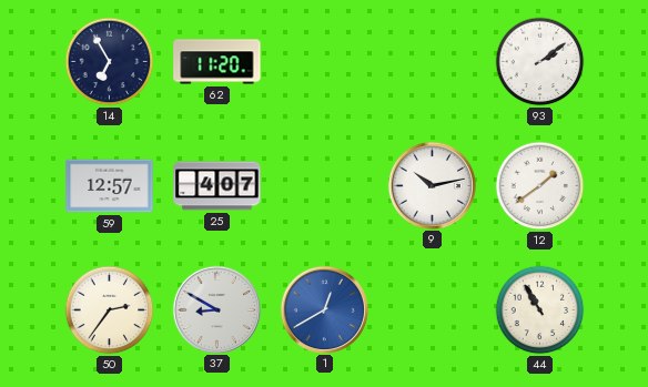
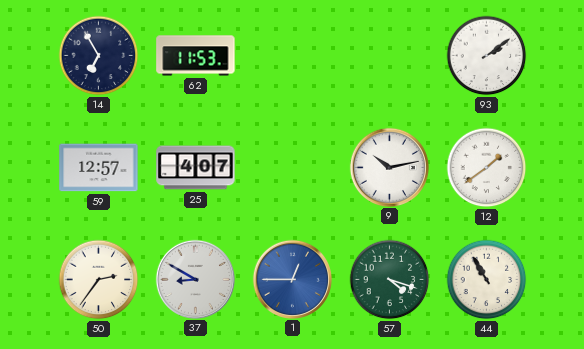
62: 11:20 -> 11:53
1: 12:40 -> 12:45
57: none -> 4:18
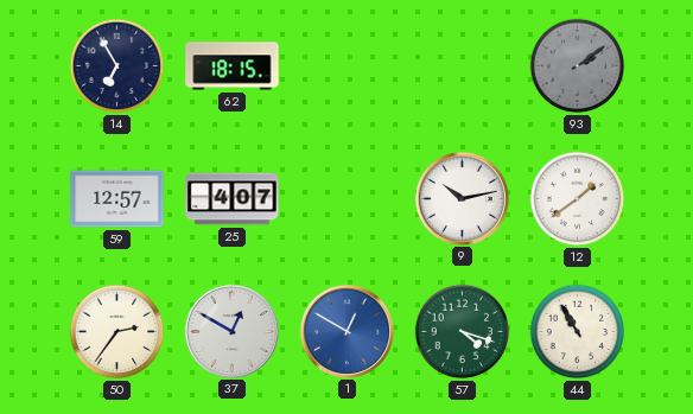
62: 11:53 -> 18:15
93 dial: white -> grey
37: 8:50 -> 12:50
1: 12:45 -> 12:50
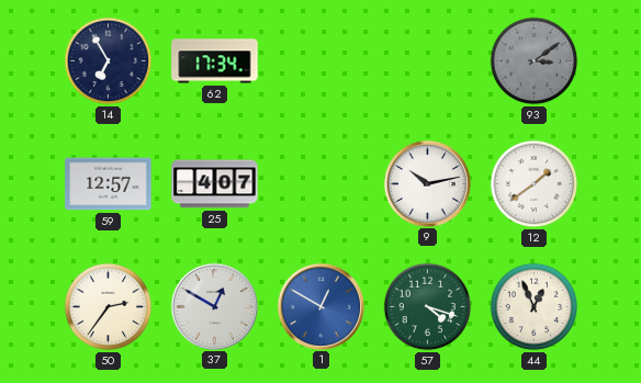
62: 18:15 -> 17:34
93: 2:09 -> 3:09
44: 10:55 -> 12:56
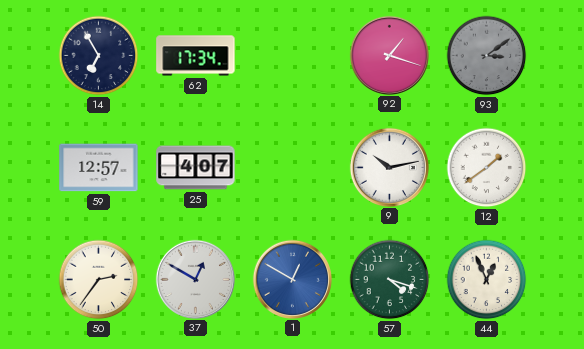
92: none -> 1:18
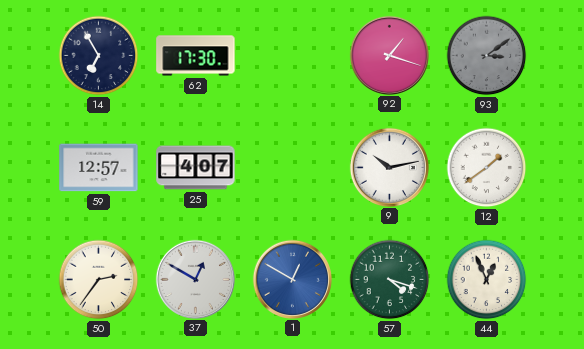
62: 17:34 -> 17:30
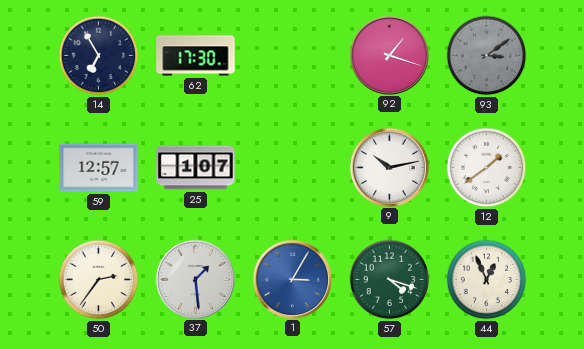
25: 4:07 -> 1:07
37: 12:50 -> 1:29
1: 12:50 -> 3:05
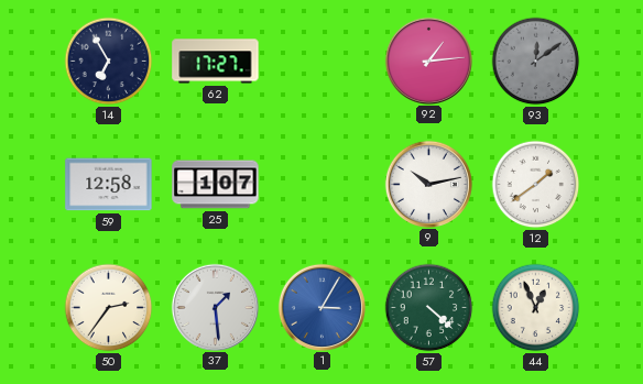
62: 17:30 -> 17:27
92: 1:18 -> 1:14
93: 3:09 -> 12:09
59: 12:57 -> 12:58
57: 4:18 -> 4:22
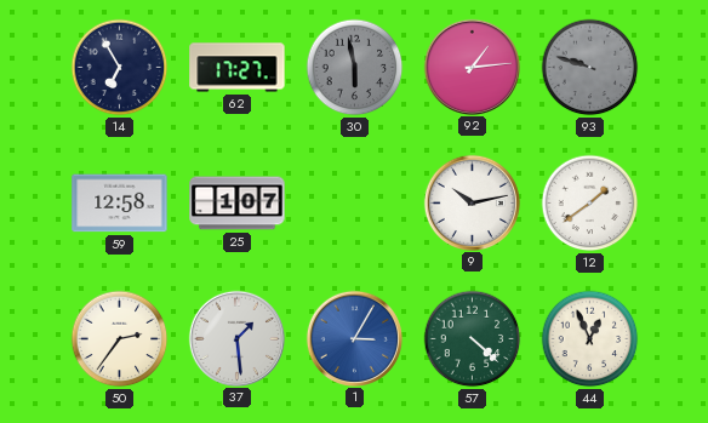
30: none -> 5:58
93: 12:09 -> 9:48
